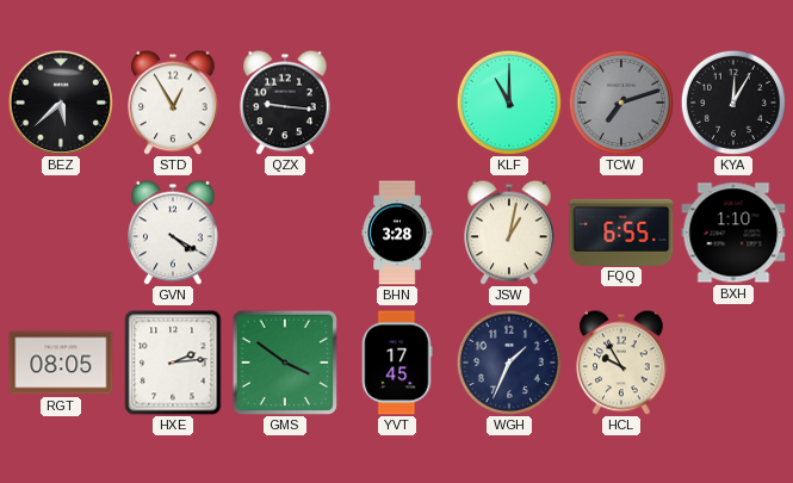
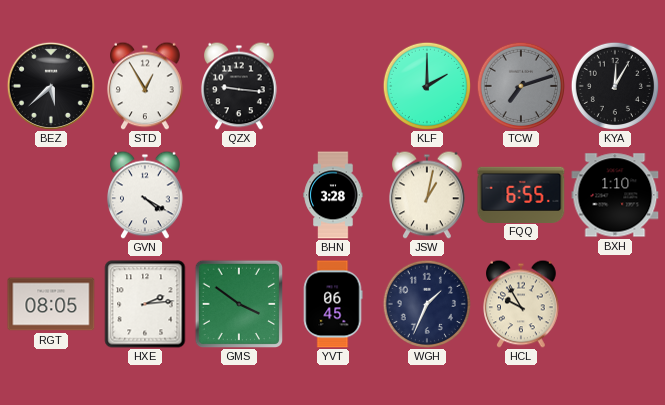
KLF: 11:00 -> 2:00
YVT: 17:45 -> 06:45
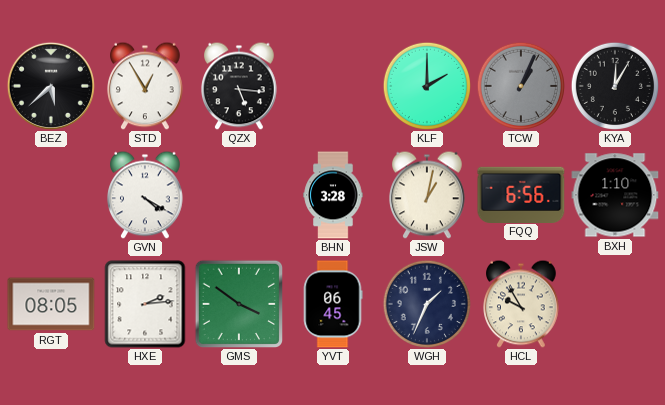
QZX: 9:16 -> 5:16
TCW: 7:12 -> 1:04
FQQ: 6:55 -> 6:56
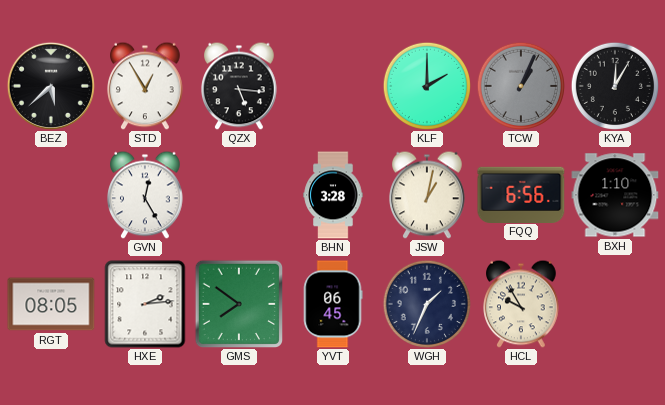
GVN: 4:20 -> 12:25
GMS: 3:51 -> 7:51
